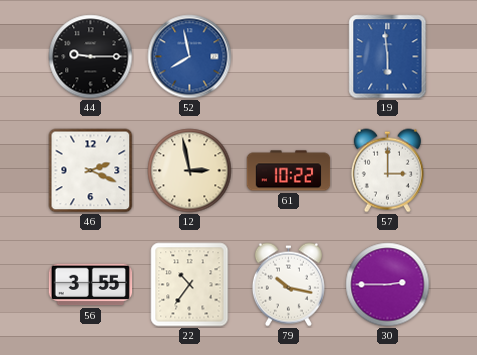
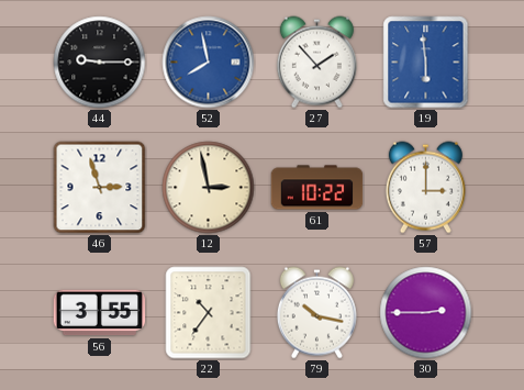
27: none -> 1:53
46: 2:19 -> 2:57
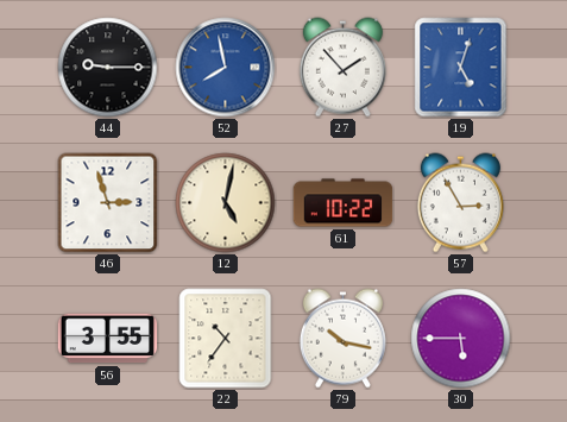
19: 5:59 -> 5:03
12: 2:58 -> 5:02
57: 3:00 -> 2:55
30: 2:45 -> 5:45
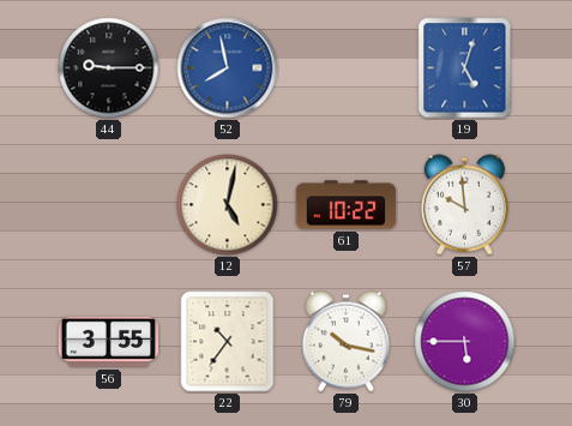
27: 1:53 -> none
46: 2:57 -> none
57: 2:55 -> 9:59
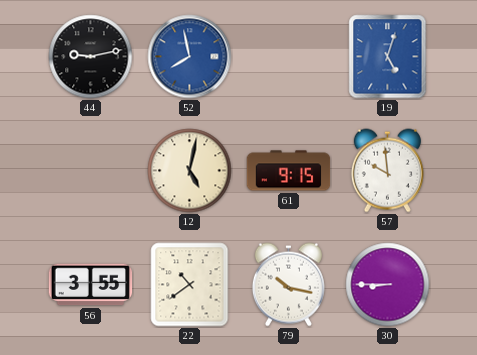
44: 9:15 -> 9:13
61: 10:22 -> 9:15
22: 10:36 -> 10:39
30: 5:45 -> 8:45
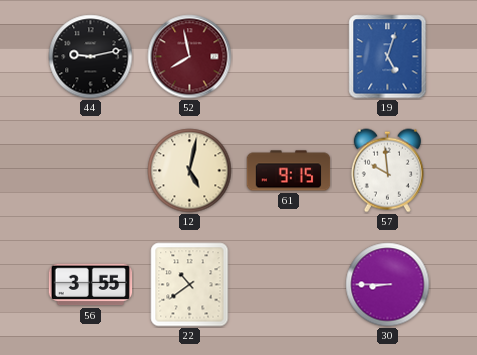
52 dial: blue -> burgundy
79: 10:17 -> none
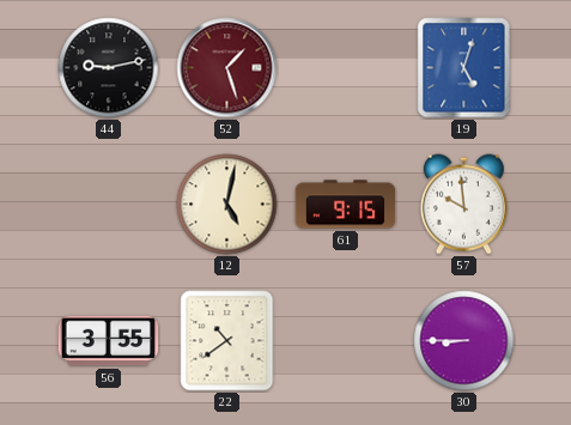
52: 7:58 -> 1:27
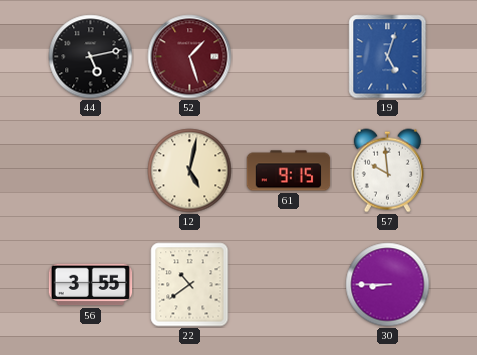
44: 9:13 -> 5:13
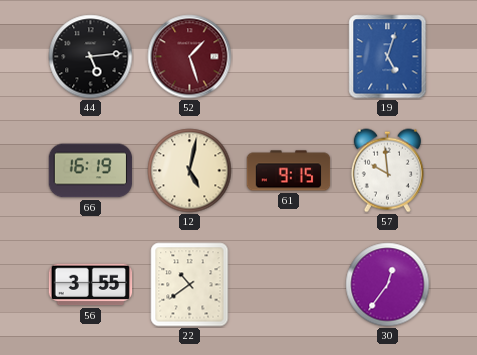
44: 5:13 -> 5:14
66: none -> 16:19
30: 8:45 -> 12:36
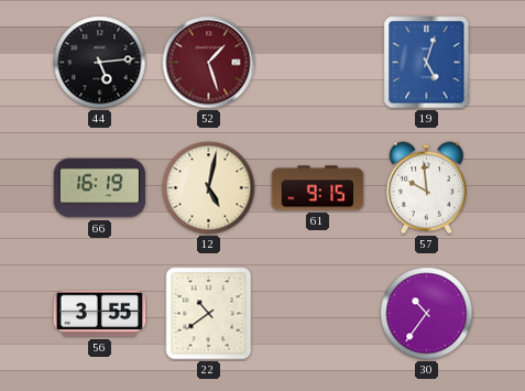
30: 12:36 -> 10:36
